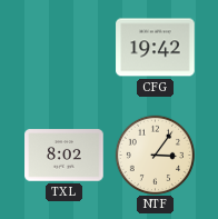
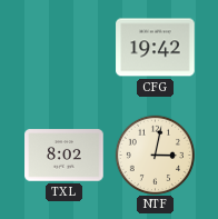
NTF: 3:06 -> 3:02
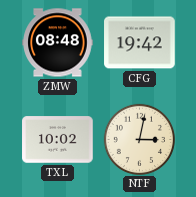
ZMW: none -> 08:48
TXL: 8:02 -> 10:02
